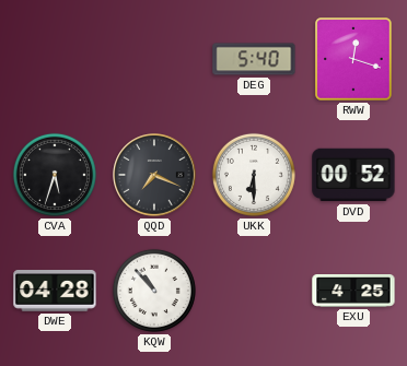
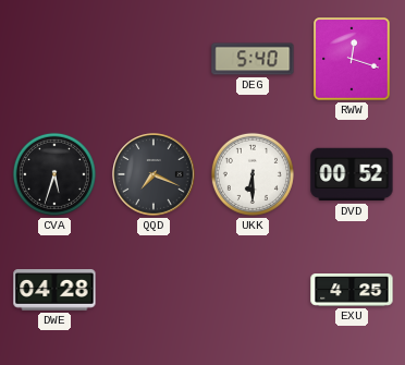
KQW: 10:53 -> none
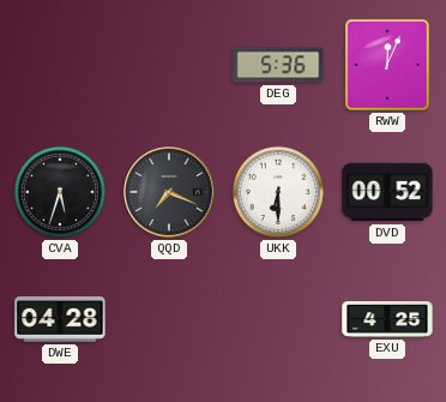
DEG: 5:40 -> 5:36
RWW: 12:18 -> 12:04
